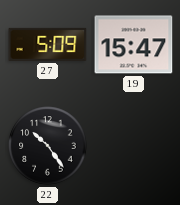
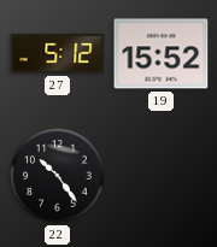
27: 5:09 -> 5:12
19: 15:47 -> 15:52
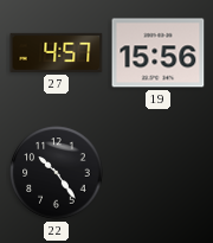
27: 5:12 -> 4:57
19: 15:52 -> 15:56
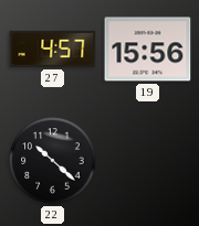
22: 10:24 -> 10:22
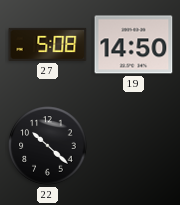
27: 4:57 -> 5:08
19: 15:56 -> 14:50
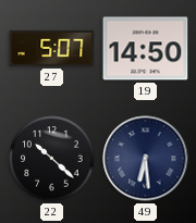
27: 5:08 -> 5:07
49: none -> 6:29
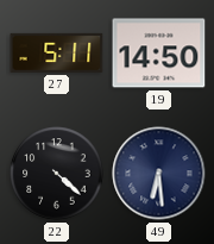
27: 5:07 -> 5:11
22: 10:22 -> 4:22
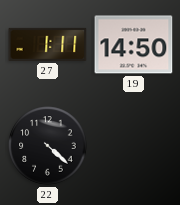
27: 5:11 -> 1:11
49: 6:29 -> none
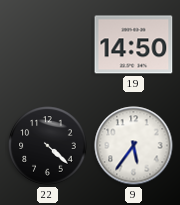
27: 1:11 -> none
9: none -> 5:36
